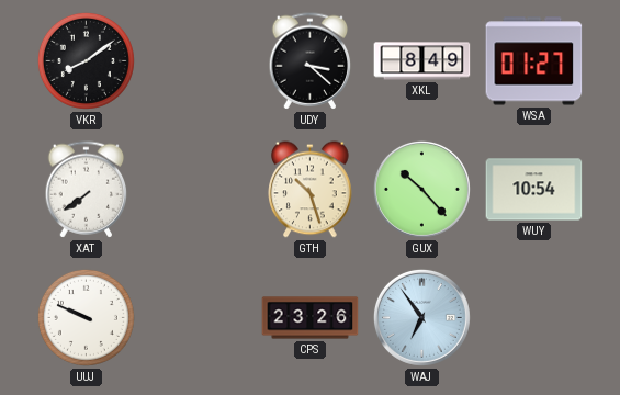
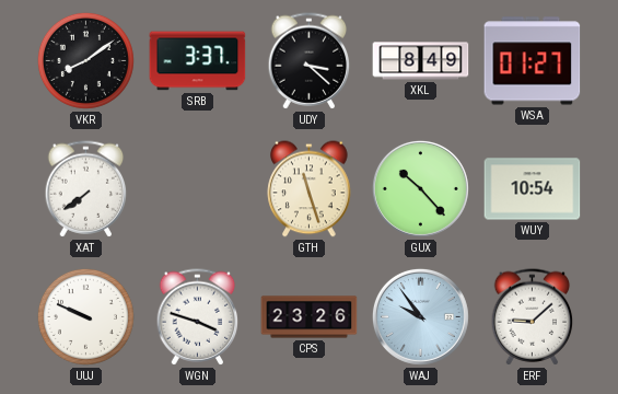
SRB: none -> 3:37
GTH: 10:27 -> 11:27
WGN: none -> 3:48
WAJ: 6:54 -> 9:54
ERF: none -> 9:08
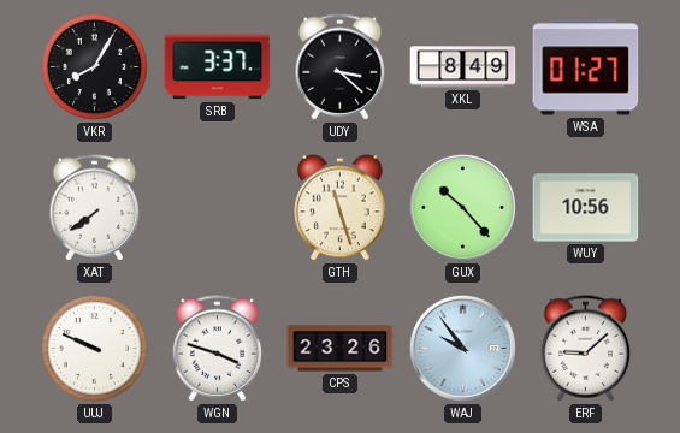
VKR: 8:09 -> 8:05
WUY: 10:54 -> 10:56
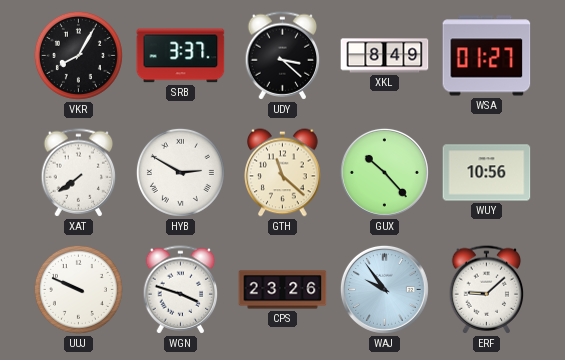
HYB: none -> 2:50
GTH: 11:27 -> 11:22
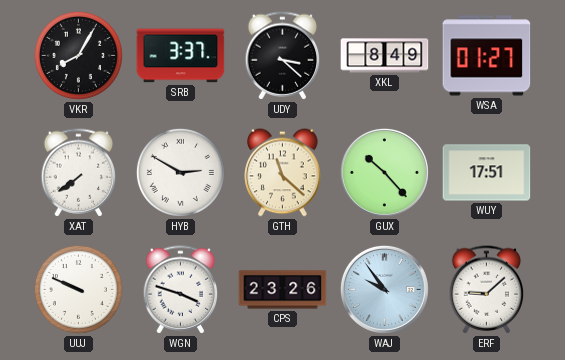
WUY: 10:56 -> 17:51
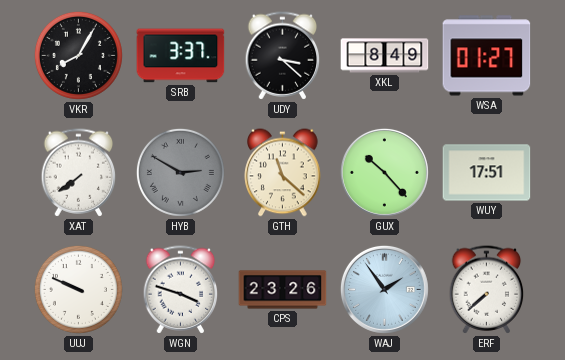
HYB dial: white -> grey
WAJ: 9:54 -> 1:54
ERF: 9:08 -> 7:38
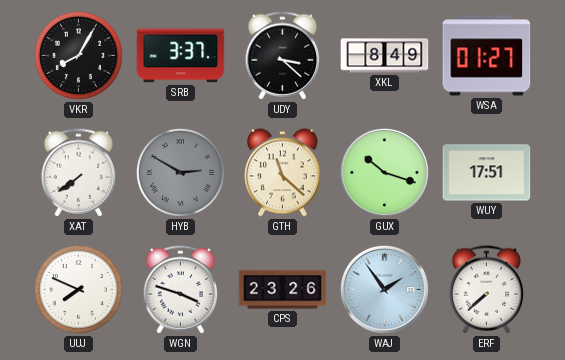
GUX: 10:23 -> 10:18
UUJ: 9:49 -> 7:49
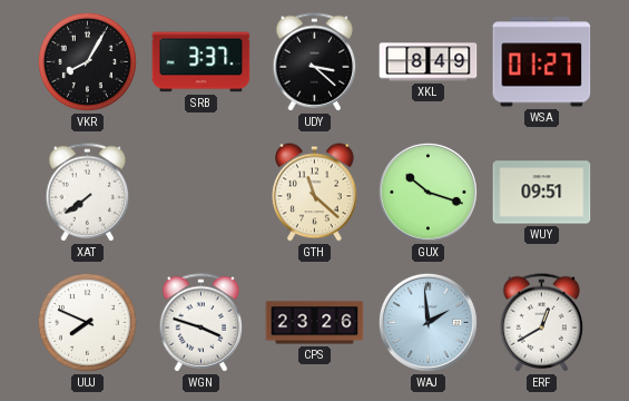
HYB: 2:50 -> none
WUY: 17:51 -> 09:51
WAJ: 1:54 -> 1:59
ERF: 7:38 -> 12:40
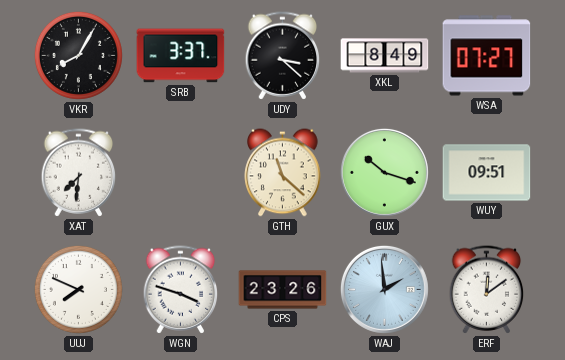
WSA: 01:27 -> 07:27
XAT: 7:39 -> 7:31
ERF: 12:40 -> 12:09
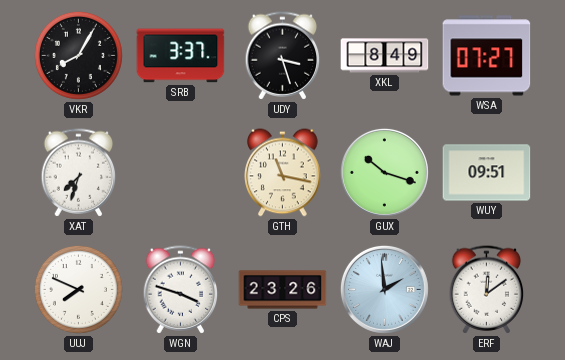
UDY: 3:22 -> 3:27
XAT: 7:31 -> 7:33
GTH: 11:22 -> 11:17
